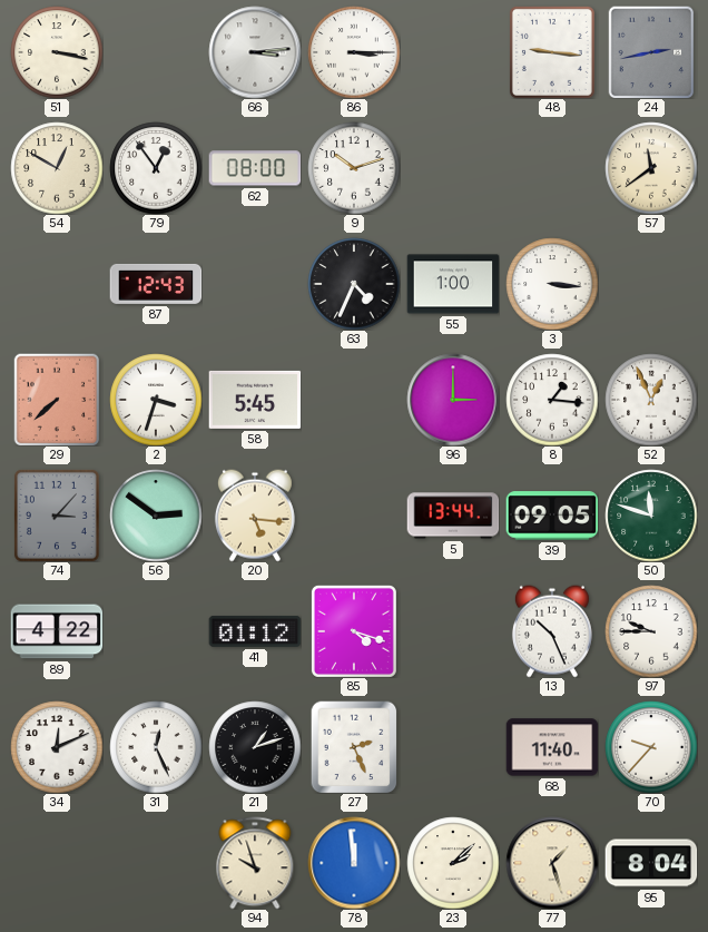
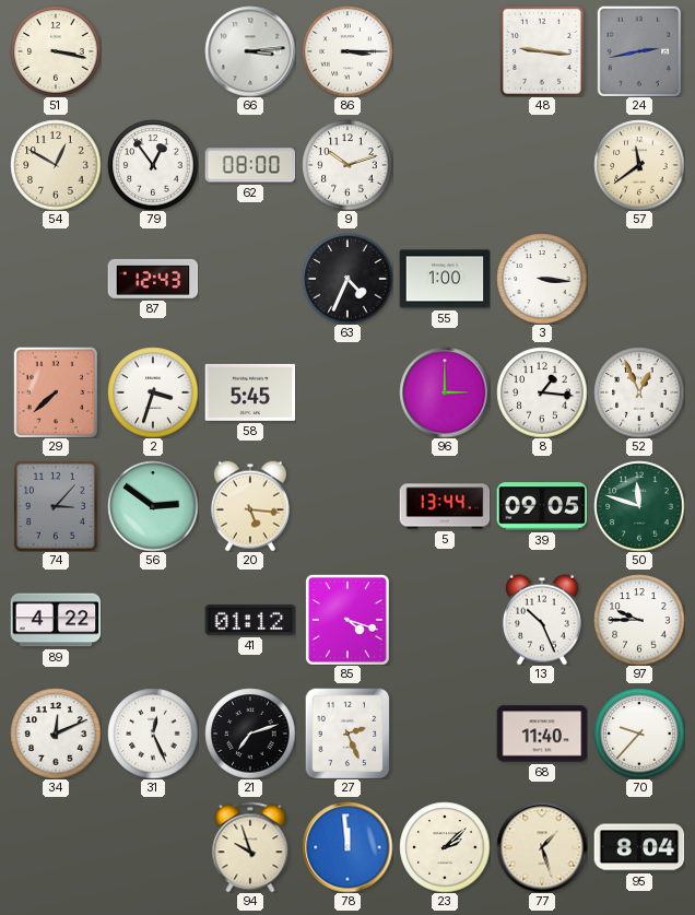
21: 1:12 -> 7:12
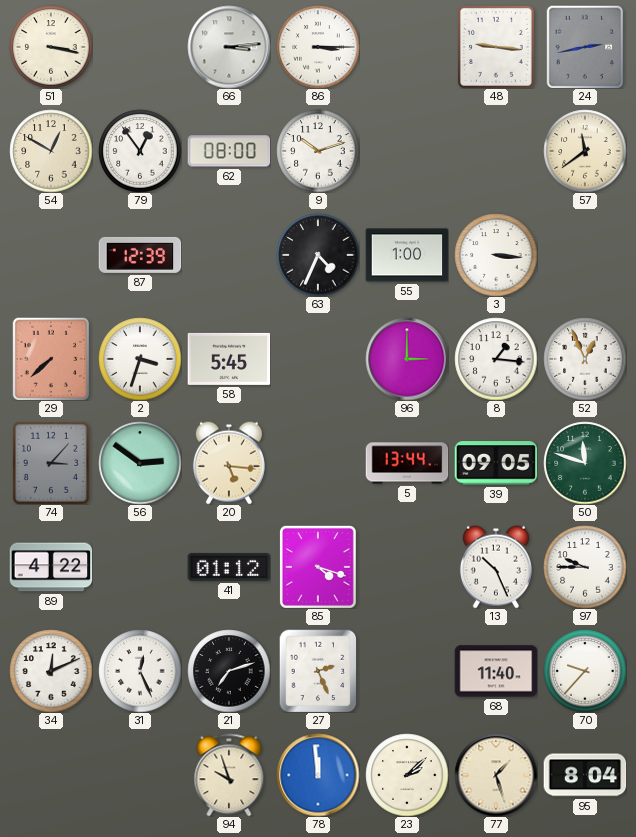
87: 12:43 -> 12:39
